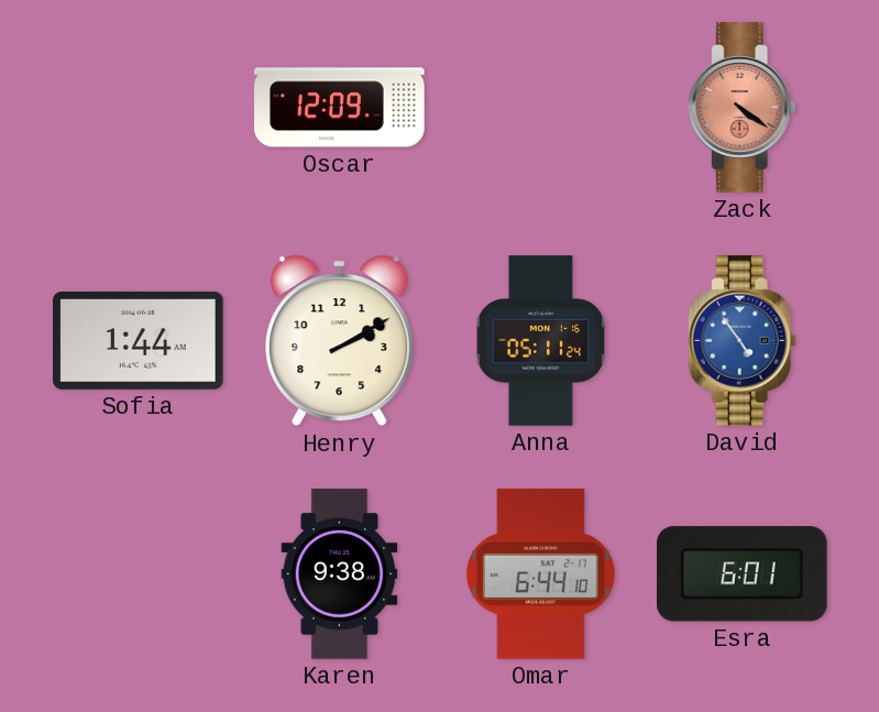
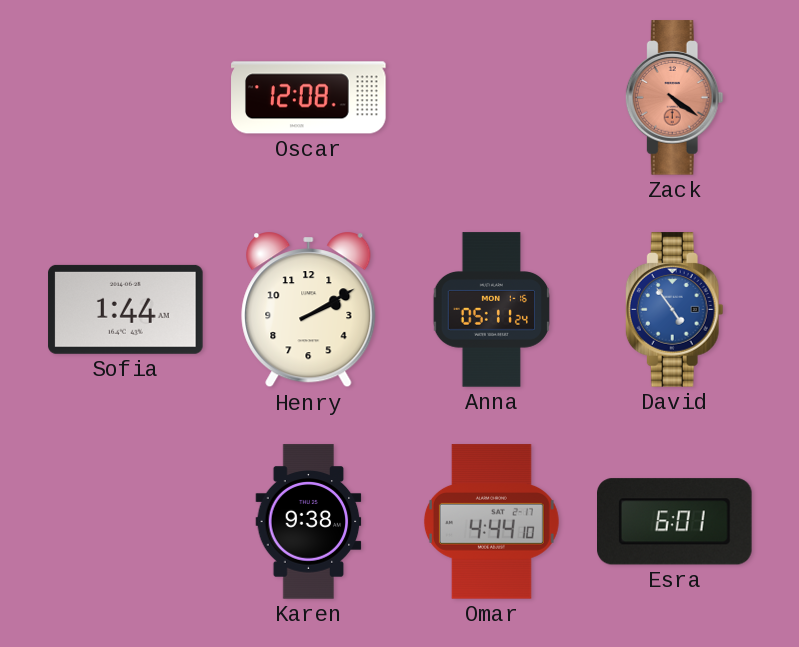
Oscar: 12:09 -> 12:08
Omar: 6:44 -> 4:44
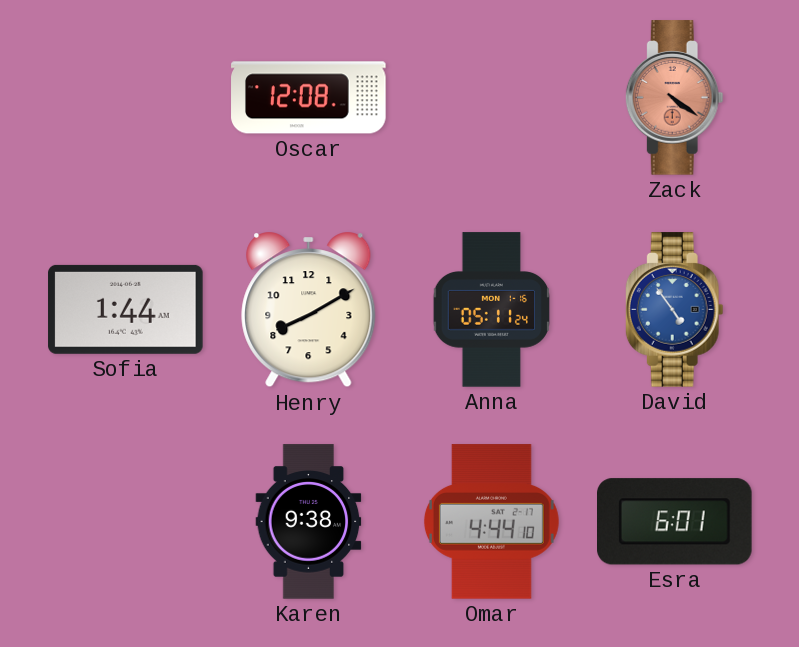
Henry: 2:10 -> 8:10
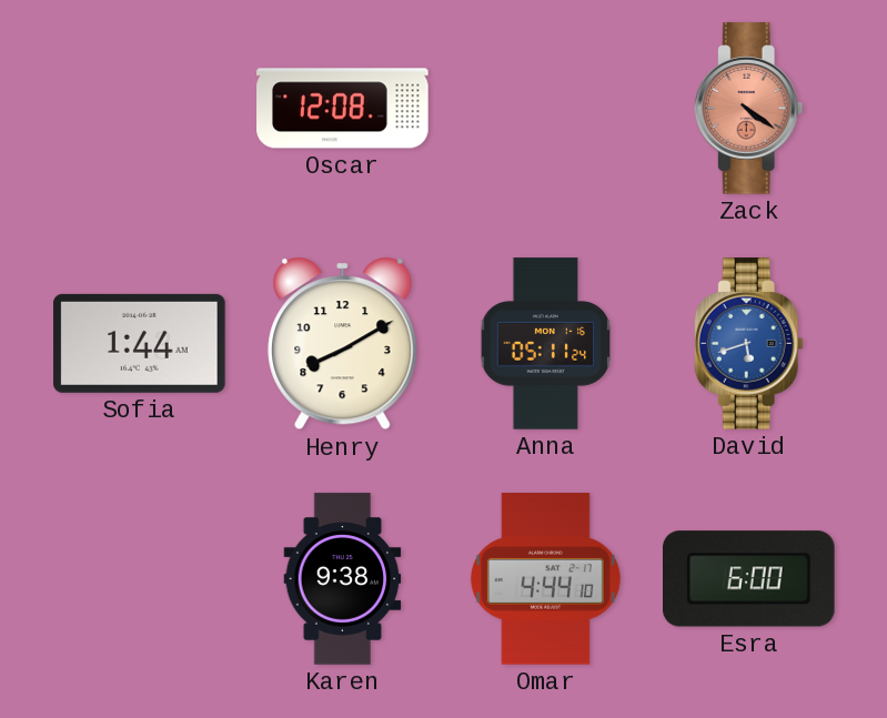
David: 4:54 -> 5:42
Esra: 6:01 -> 6:00
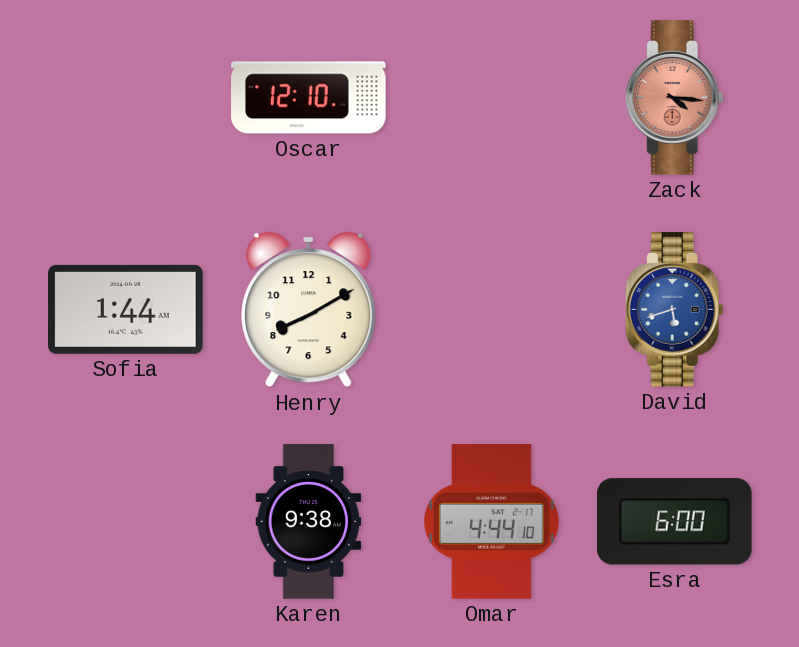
Oscar: 12:08 -> 12:10
Zack: 4:21 -> 4:16
Anna: 05:11 -> none
